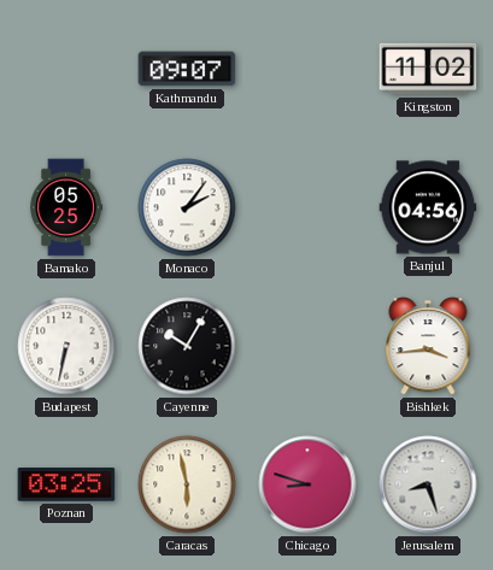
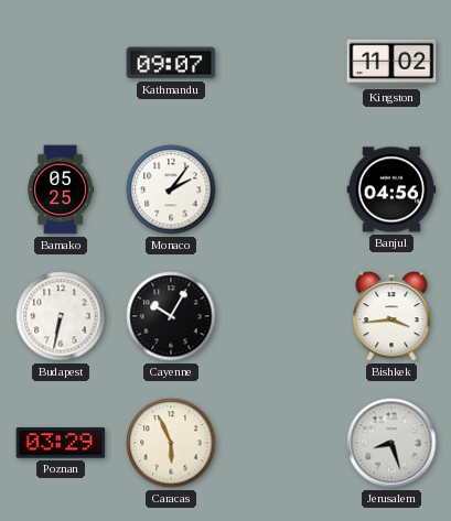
Poznan: 03:25 -> 03:29
Caracas: 5:58 -> 5:56
Chicago: 8:48 -> none
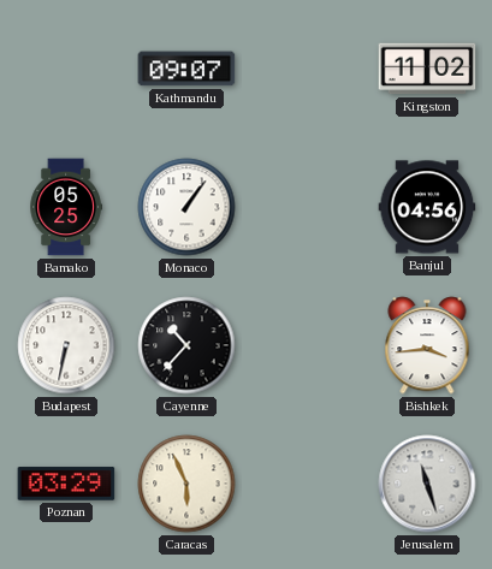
Monaco: 2:06 -> 1:06
Cayenne: 10:05 -> 10:37
Jerusalem: 8:27 -> 11:27
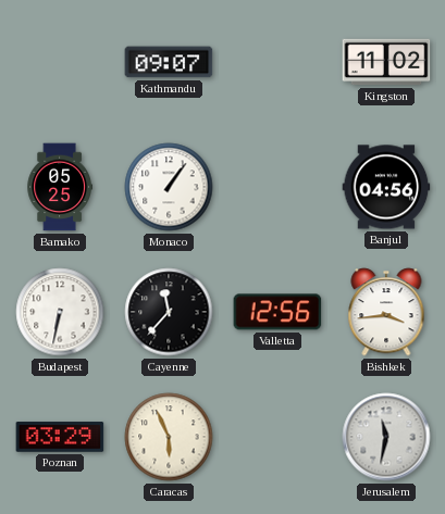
Cayenne: 10:37 -> 11:37
Valletta: none -> 12:56
Jerusalem: 11:27 -> 11:32
